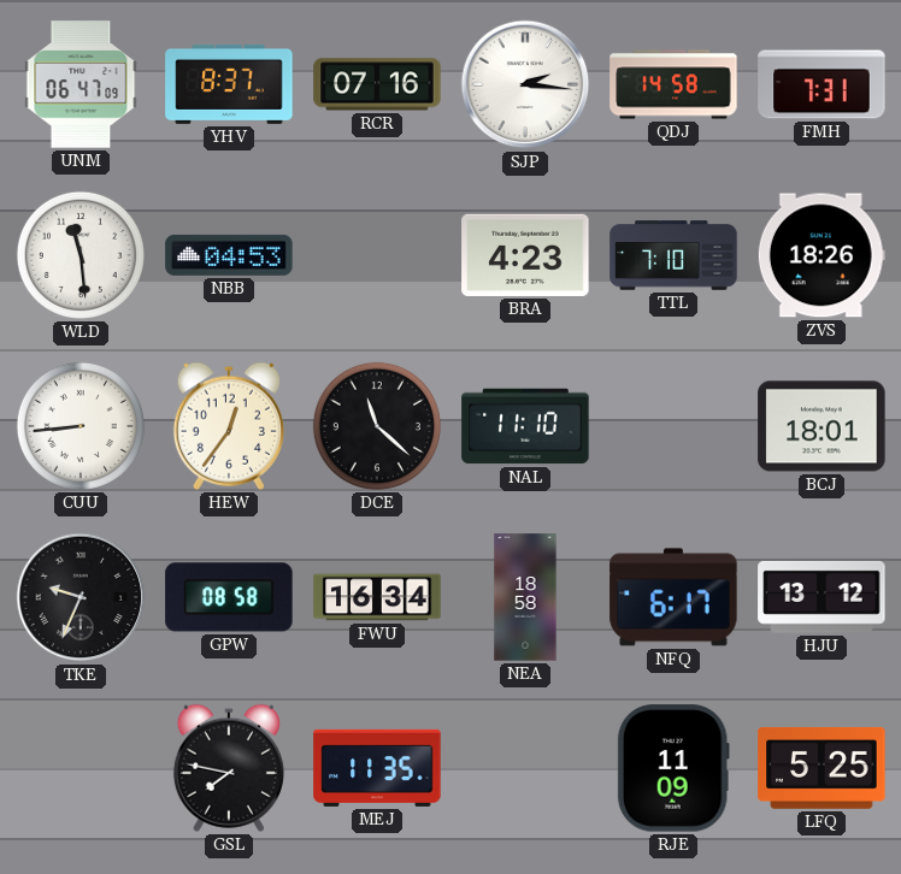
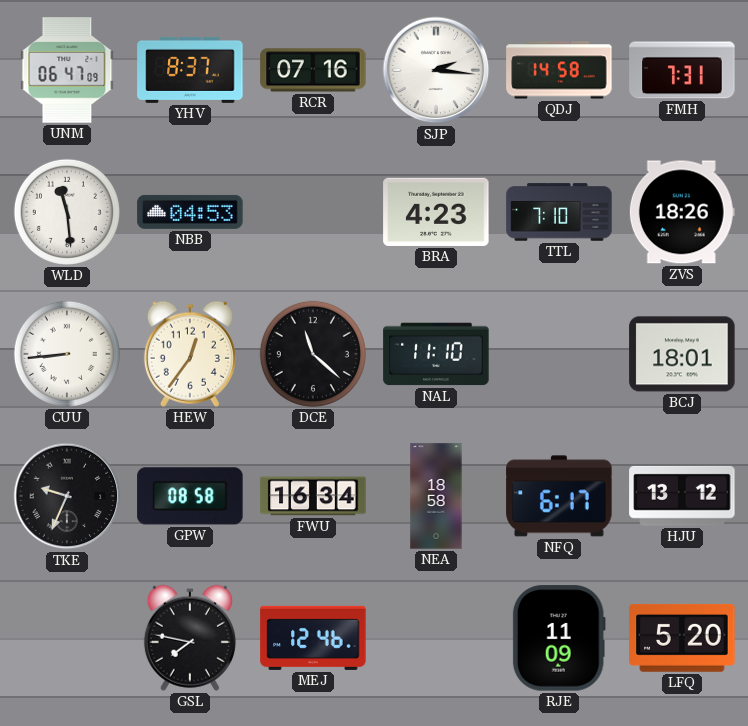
MEJ: 11:35 -> 12:46
LFQ: 5:25 -> 5:20
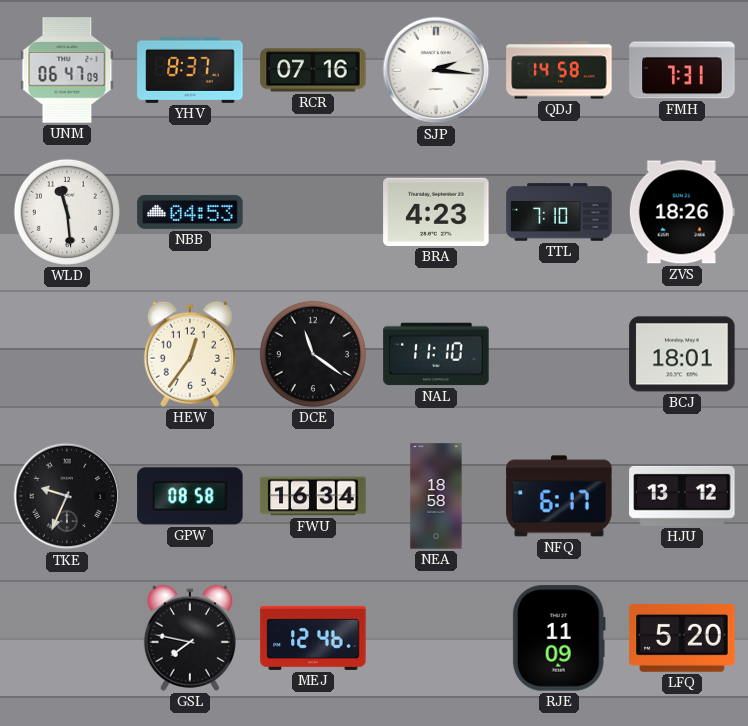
CUU: 8:44 -> none
DCE: 11:22 -> 11:21
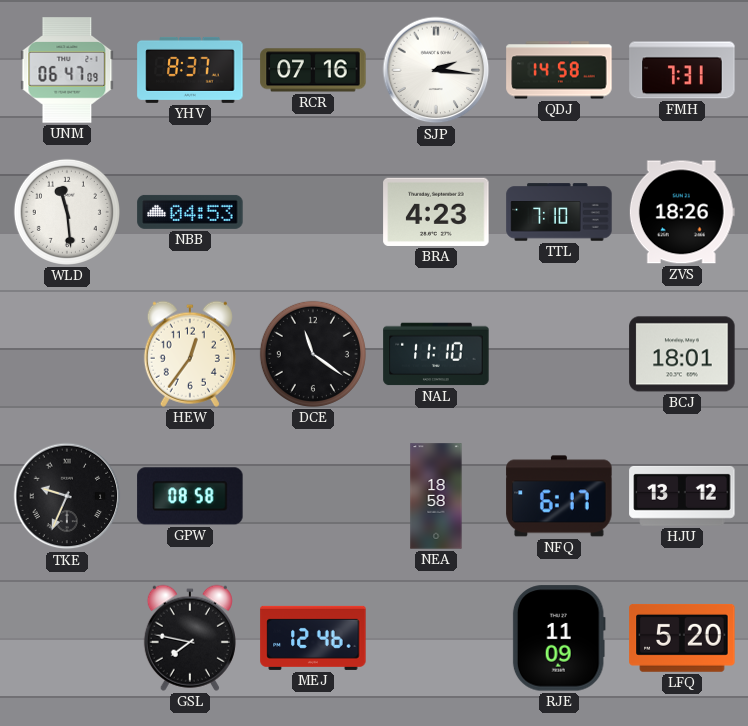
FWU: 16:34 -> none
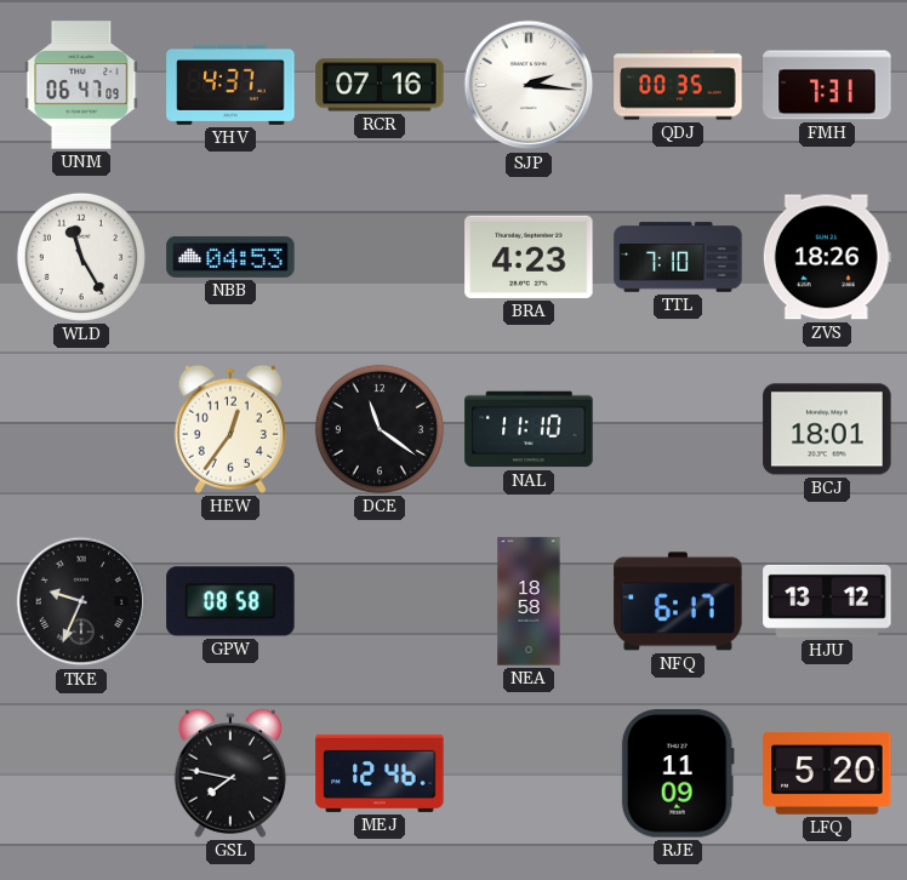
YHV: 8:37 -> 4:37
QDJ: 14:58 -> 00:35
WLD: 11:29 -> 11:25
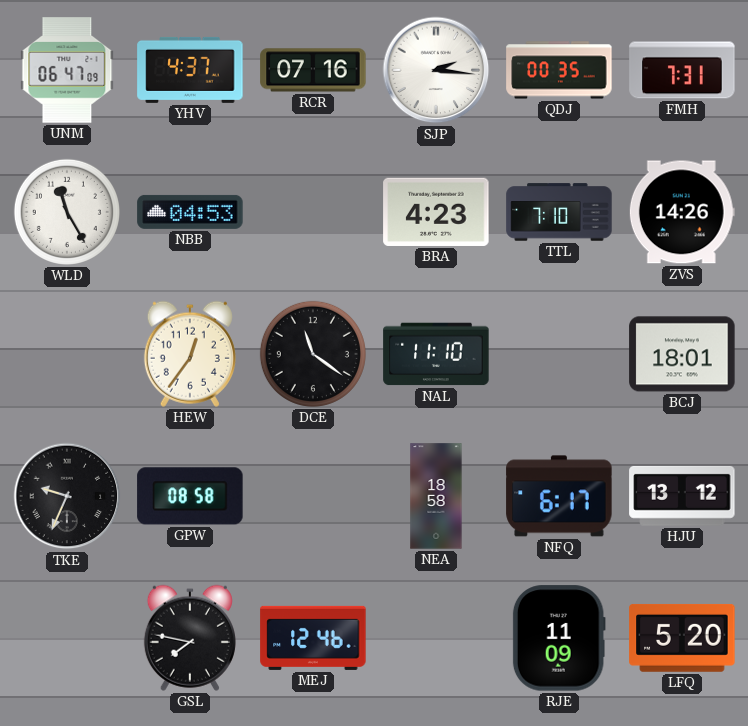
ZVS: 18:26 -> 14:26
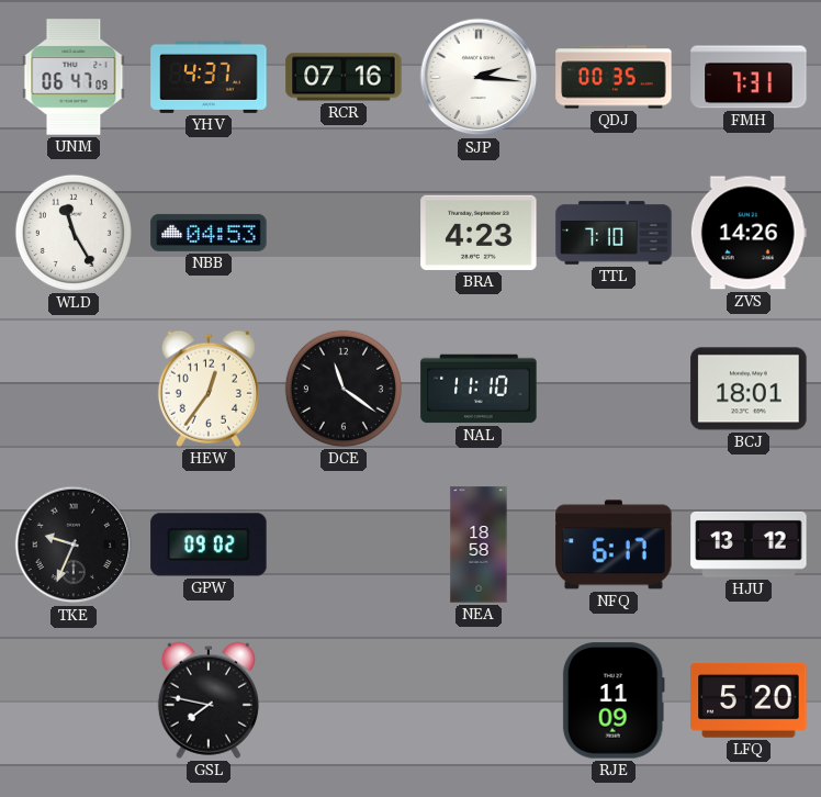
GPW: 08:58 -> 09:02
MEJ: 12:46 -> none
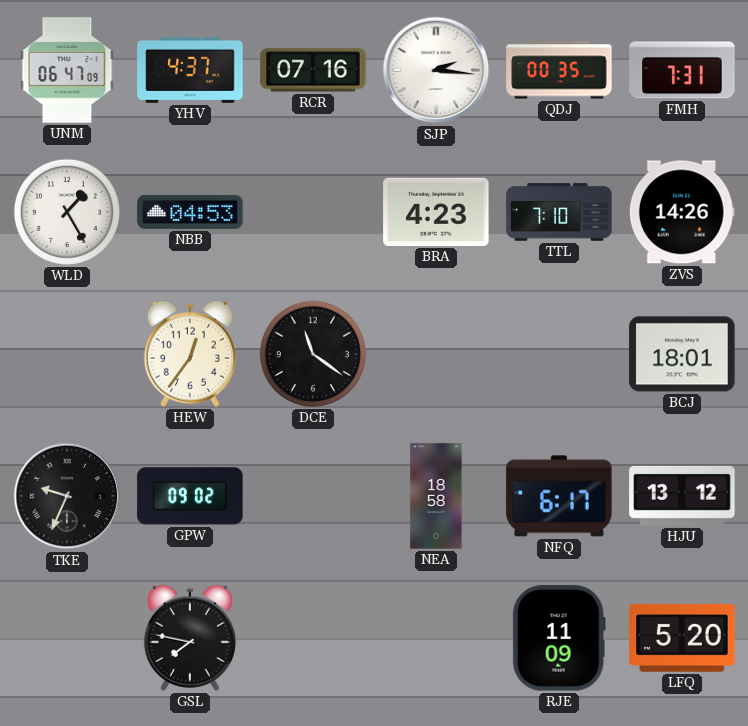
WLD: 11:25 -> 1:25
NAL: 11:10 -> none
